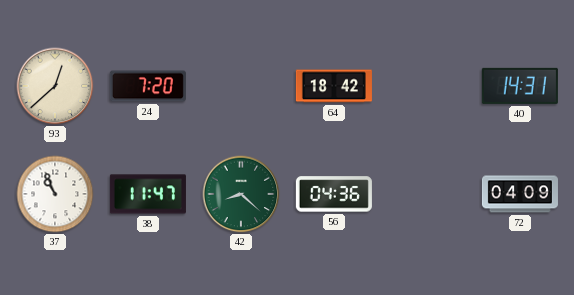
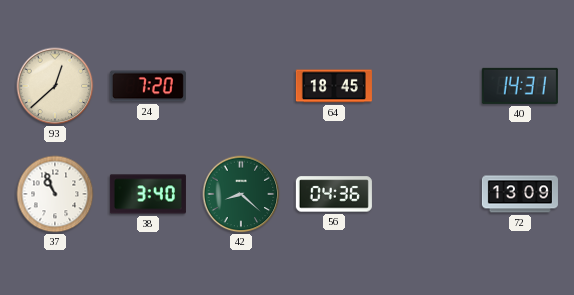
64: 18:42 -> 18:45
38: 11:47 -> 3:40
72: 04:09 -> 13:09
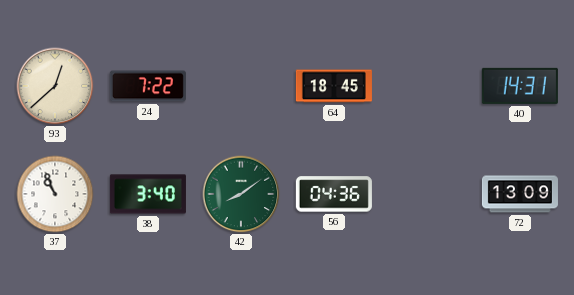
24: 7:20 -> 7:22
42: 8:22 -> 8:09
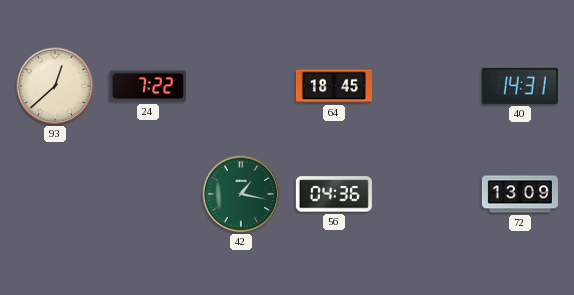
37: 10:56 -> none
38: 3:40 -> none
42: 8:09 -> 1:17
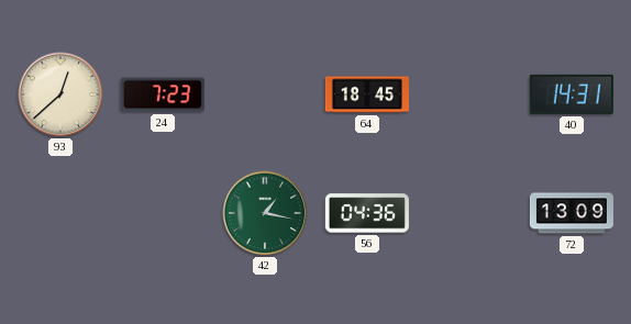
24: 7:22 -> 7:23
